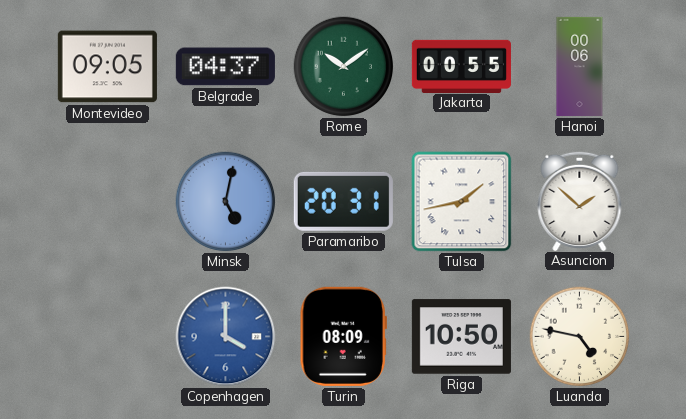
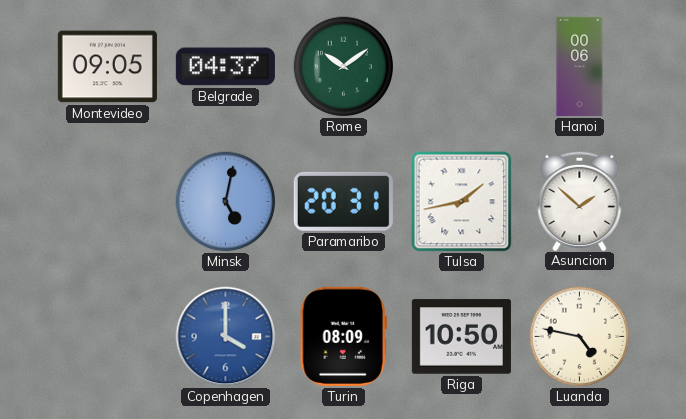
Jakarta: 00:55 -> none
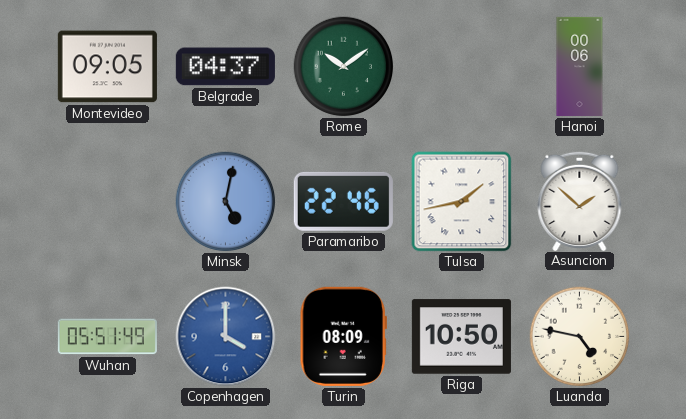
Paramaribo: 20:31 -> 22:46
Wuhan: none -> 05:51
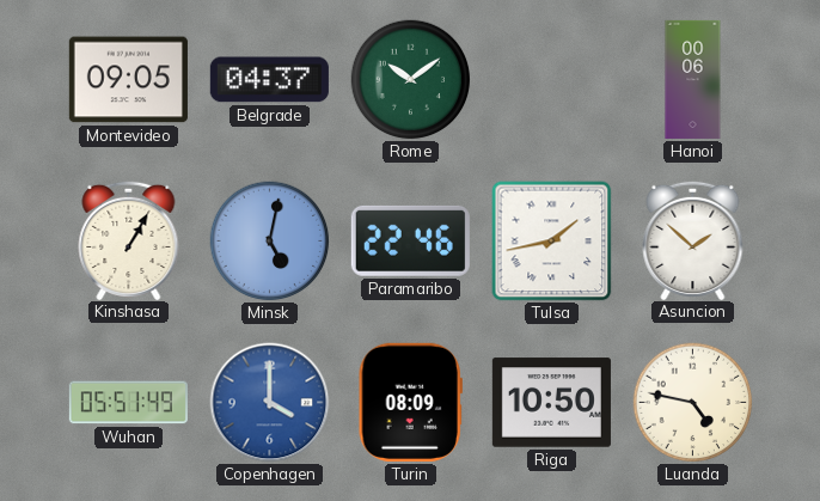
Kinshasa: none -> 1:05
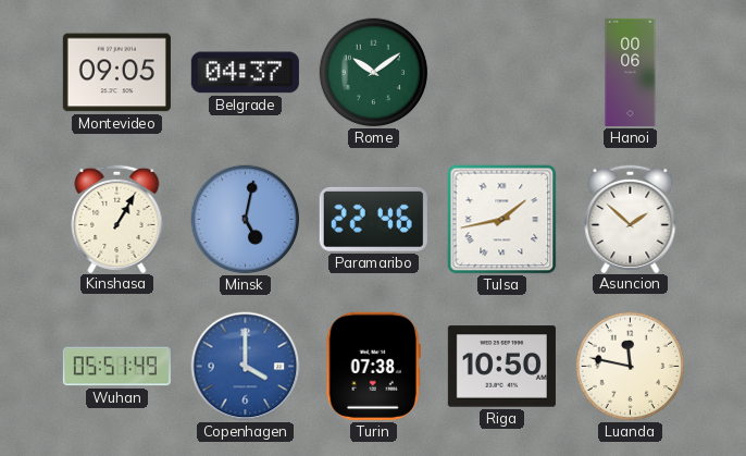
Turin: 08:09 -> 07:38
Luanda: 4:47 -> 11:47
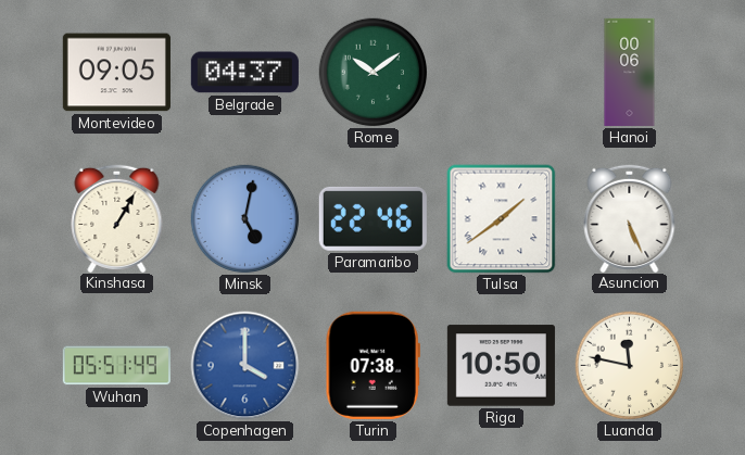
Tulsa: 1:43 -> 1:39
Asuncion: 1:52 -> 5:26
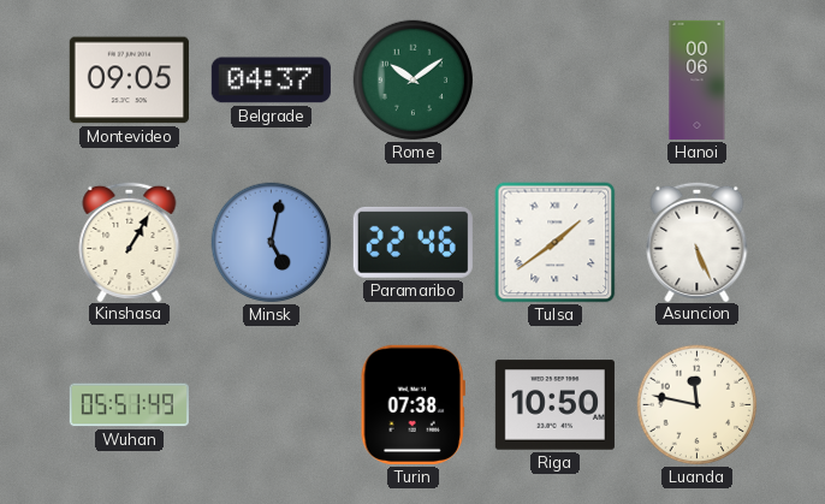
Copenhagen: 4:00 -> none
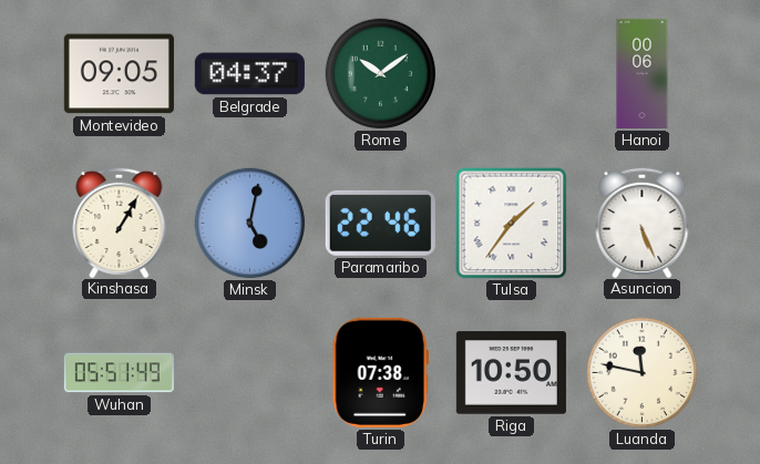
Tulsa: 1:39 -> 1:36
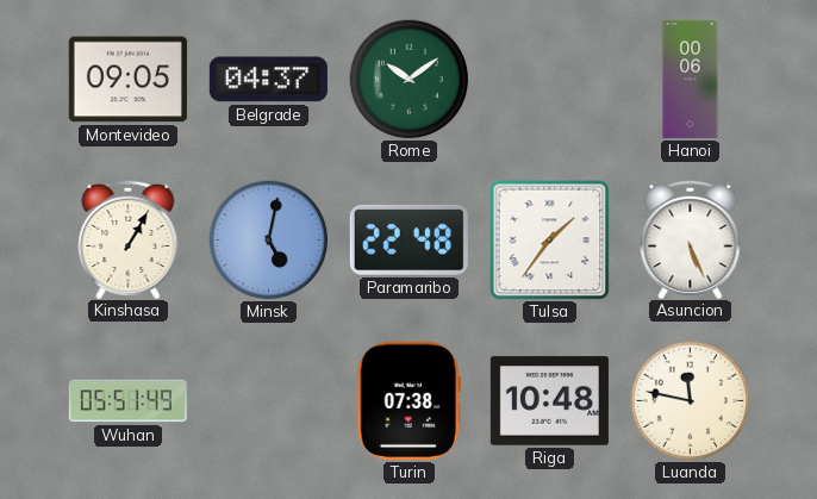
Paramaribo: 22:46 -> 22:48
Riga: 10:50 -> 10:48
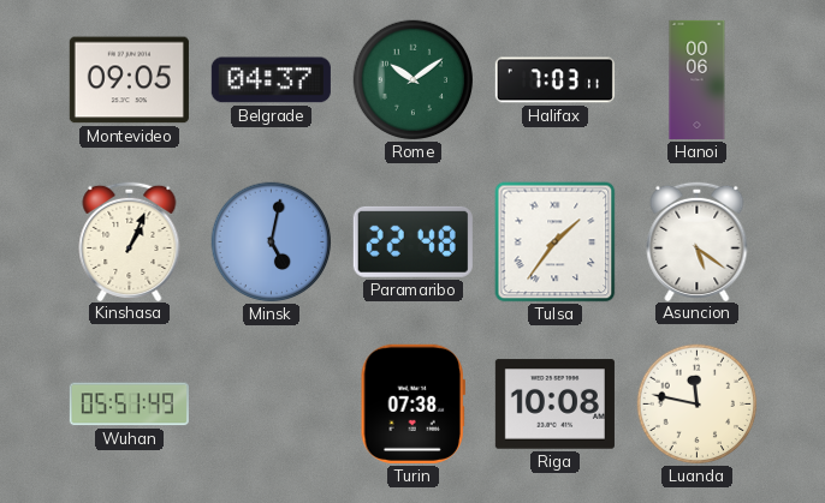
Halifax: none -> 7:03
Kinshasa: 1:05 -> 1:04
Asuncion: 5:26 -> 5:21
Riga: 10:48 -> 10:08
